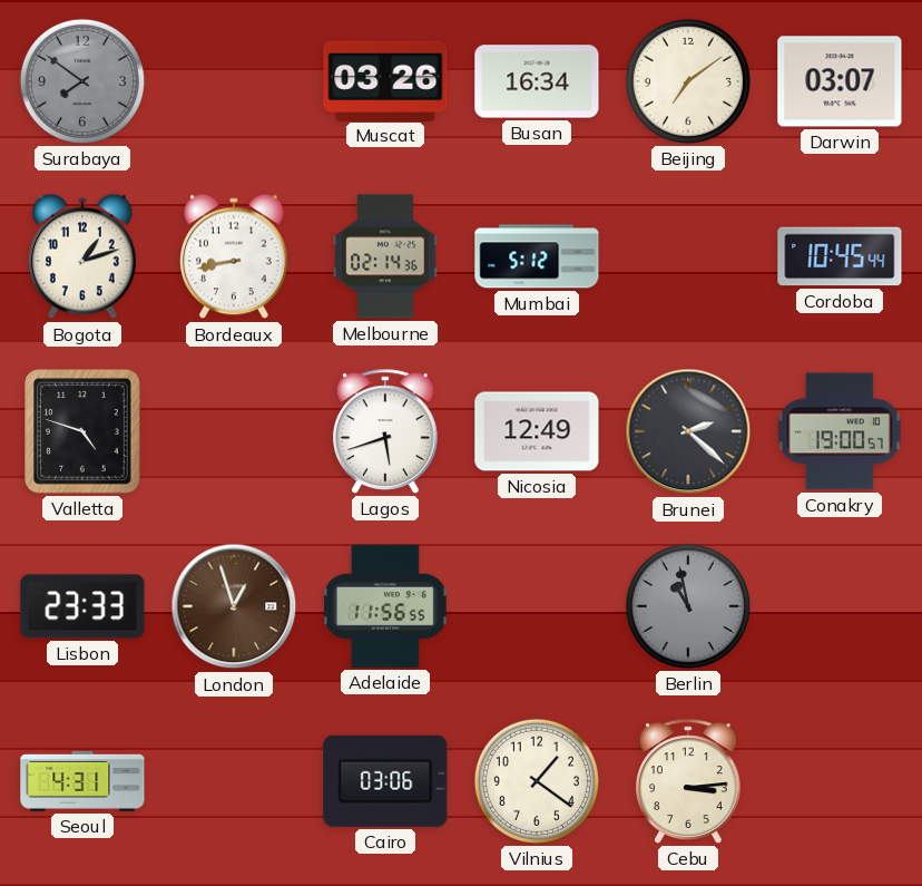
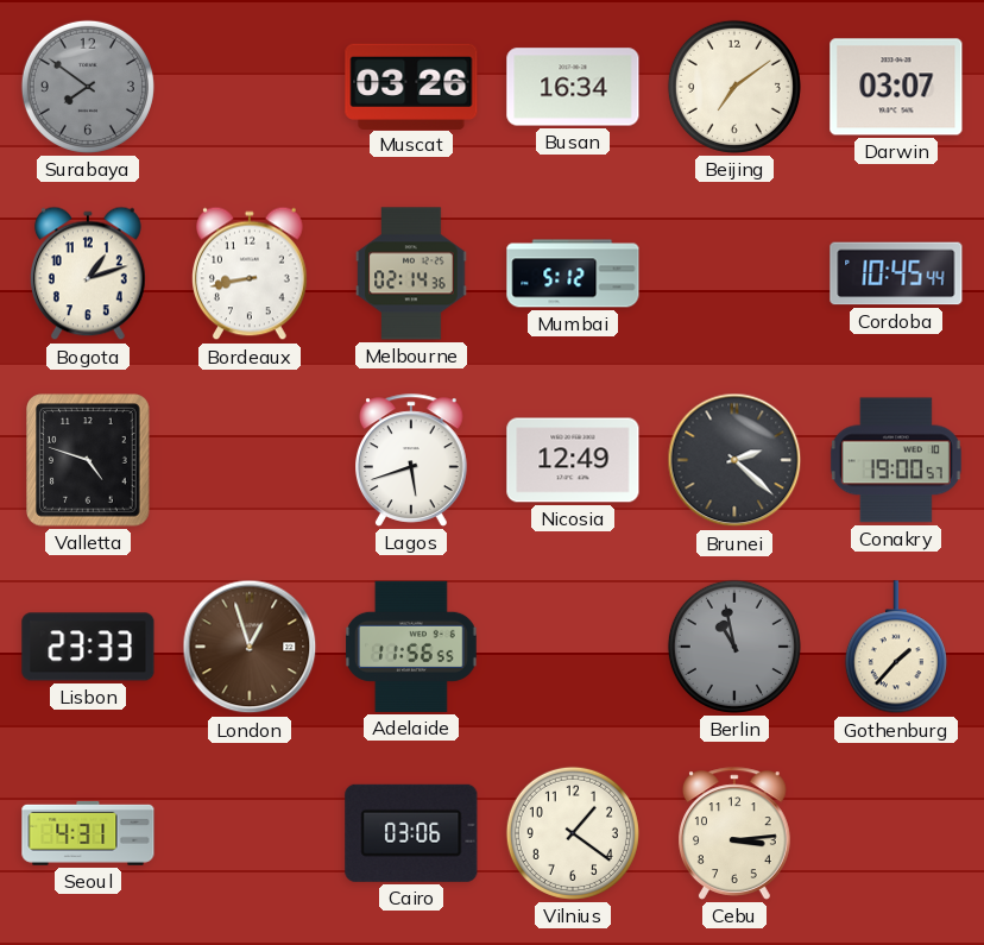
Gothenburg: none -> 1:37
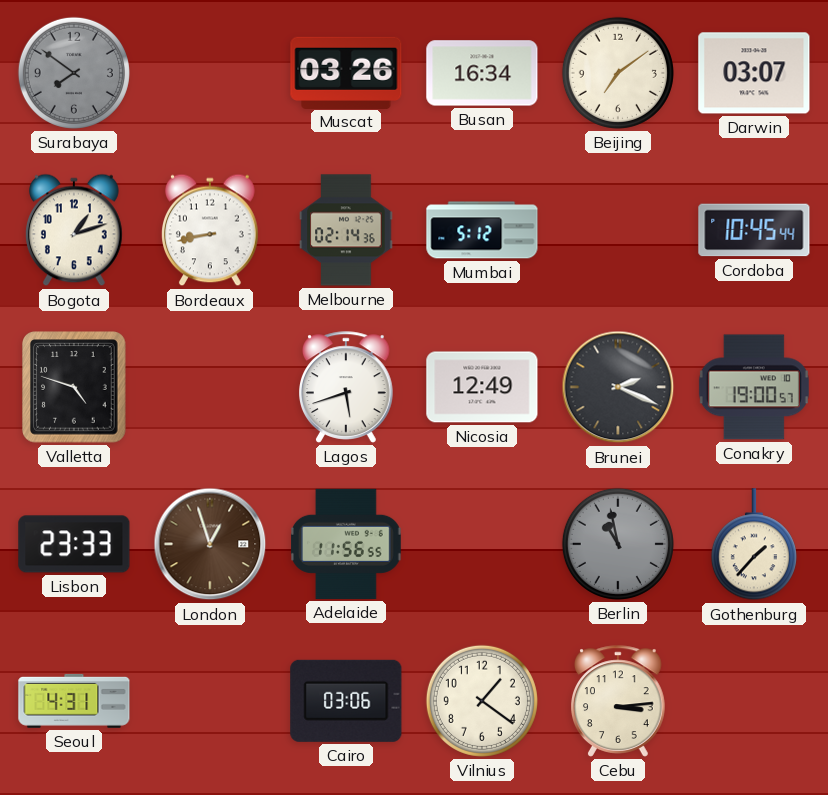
Brunei: 2:22 -> 2:19
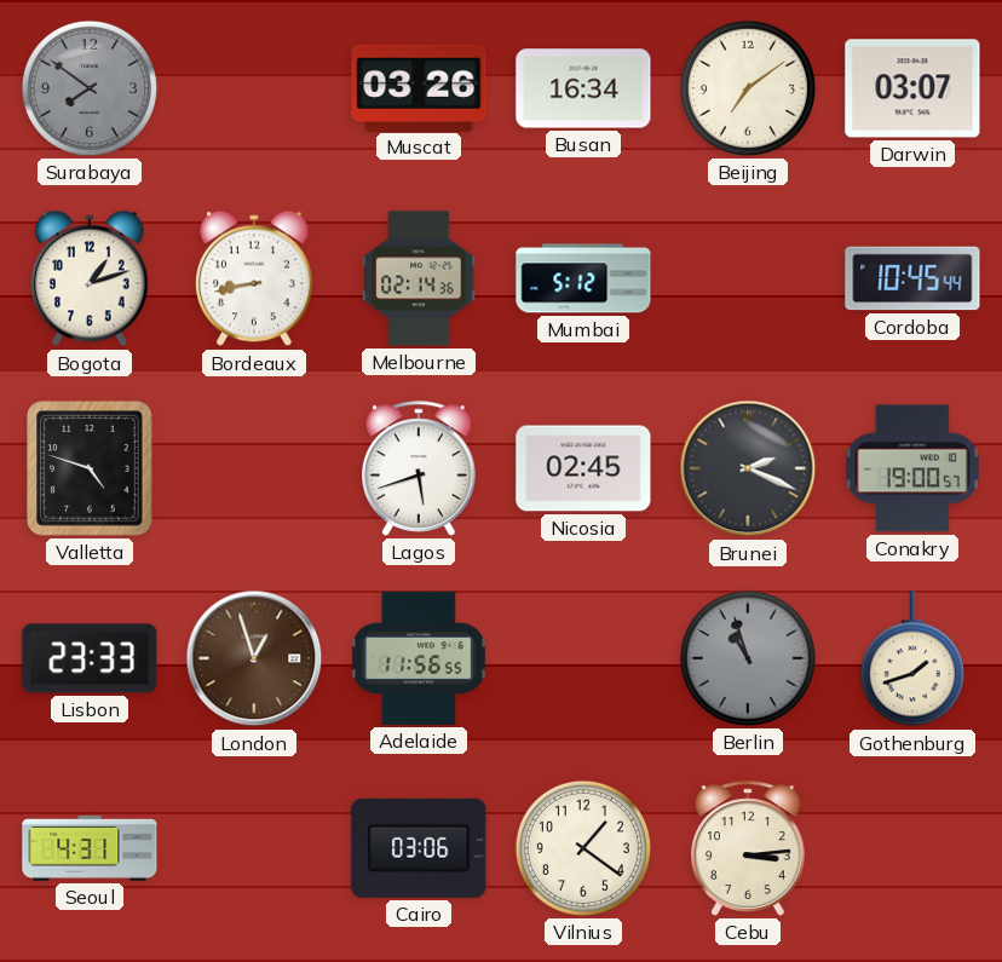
Nicosia: 12:49 -> 02:45
Berlin: 10:58 -> 10:57
Gothenburg: 1:37 -> 1:42
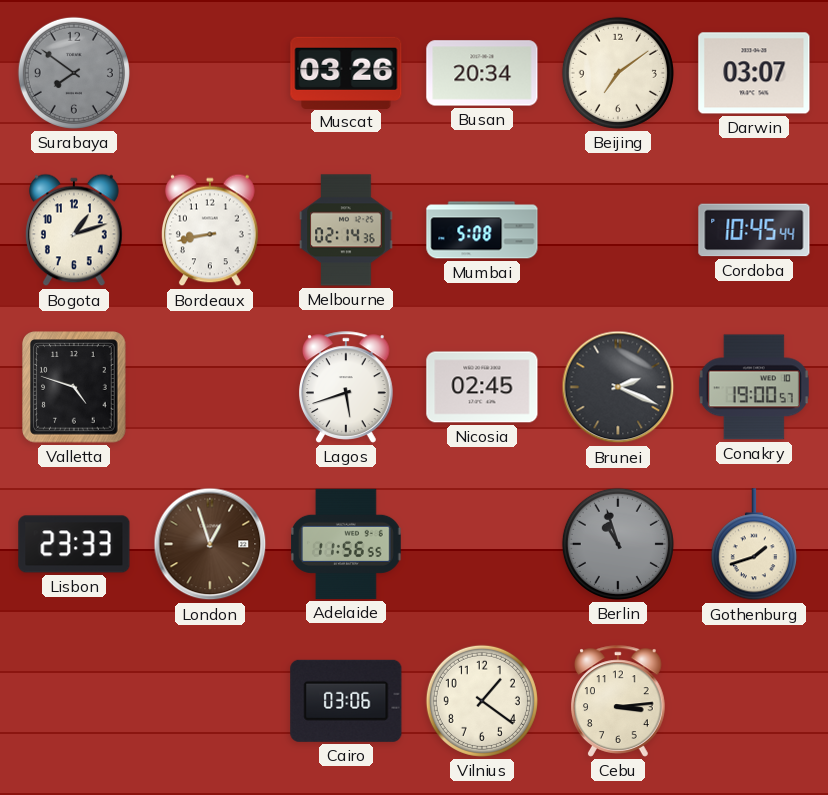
Busan: 16:34 -> 20:34
Mumbai: 5:12 -> 5:08
Seoul: 4:31 -> none
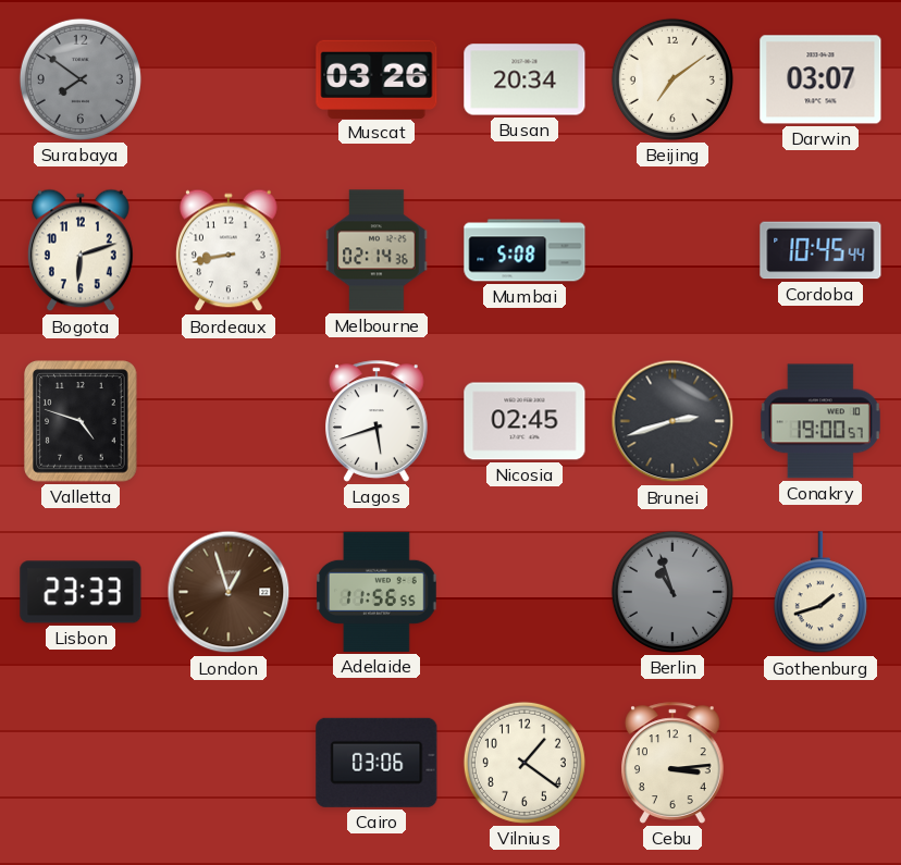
Bogota: 1:12 -> 6:12
Brunei: 2:19 -> 2:42
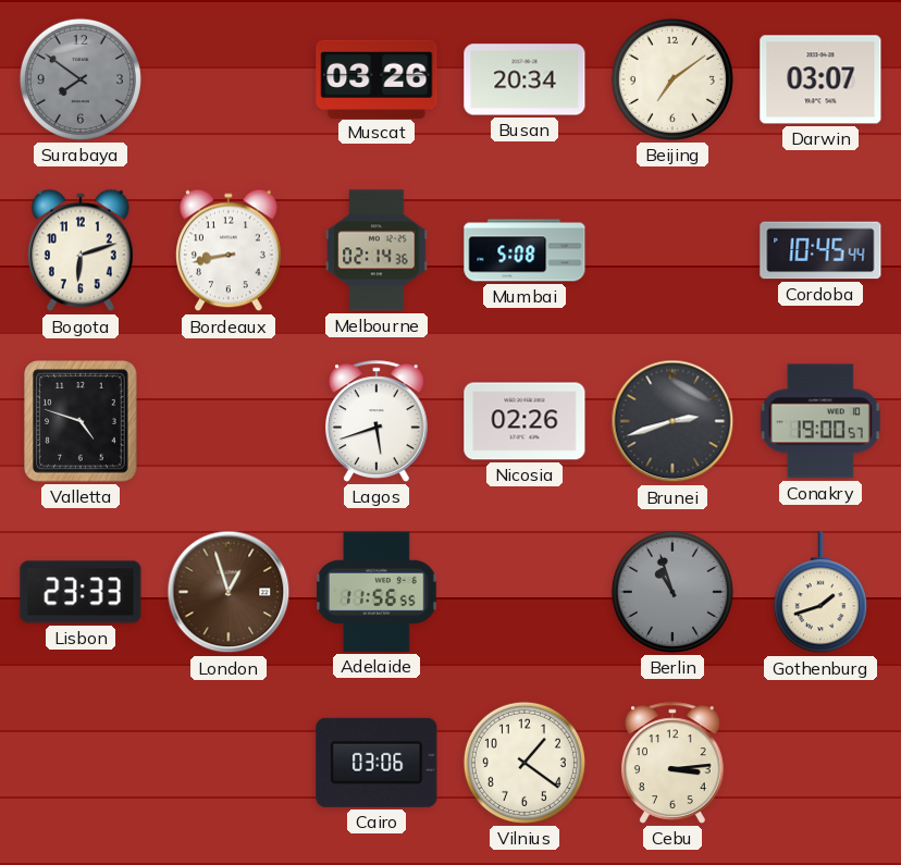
Nicosia: 02:45 -> 02:26
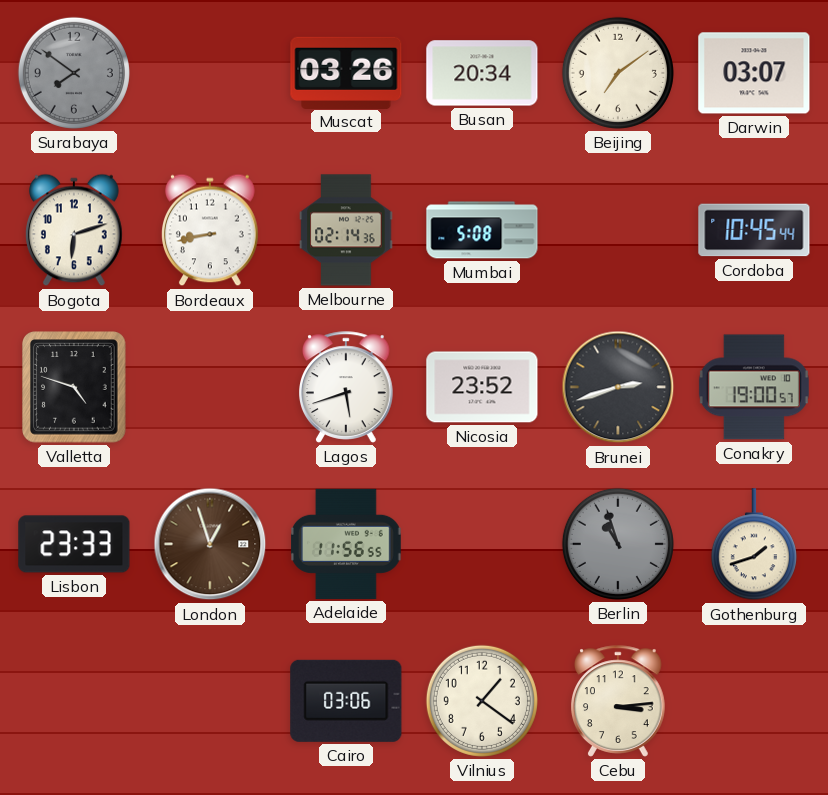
Nicosia: 02:26 -> 23:52
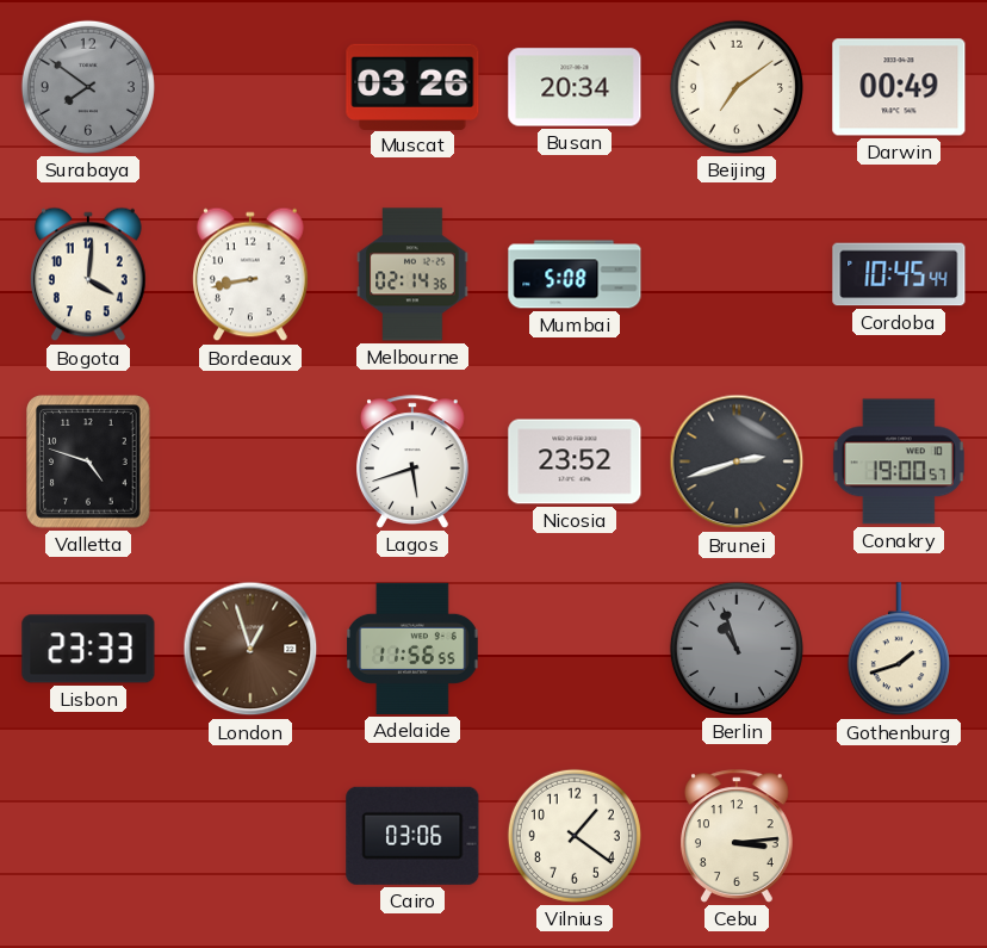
Darwin: 03:07 -> 00:49
Bogota: 6:12 -> 4:01
